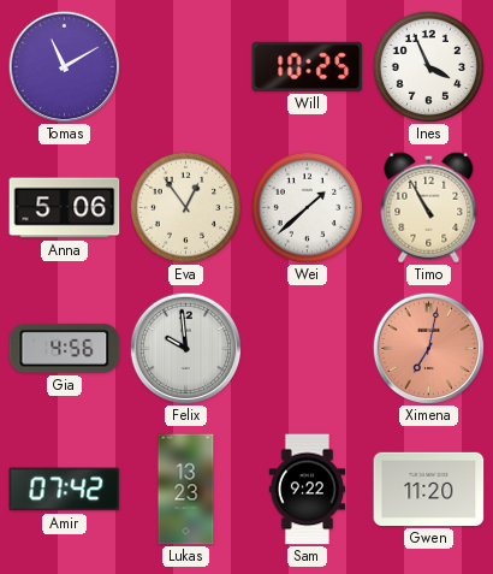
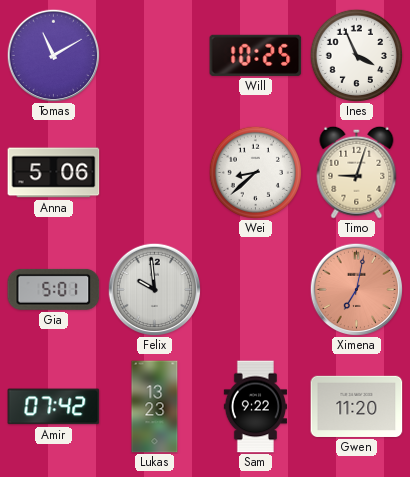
Eva: 12:54 -> none
Wei: 1:38 -> 8:38
Timo: 10:55 -> 9:03
Gia: 4:56 -> 5:01
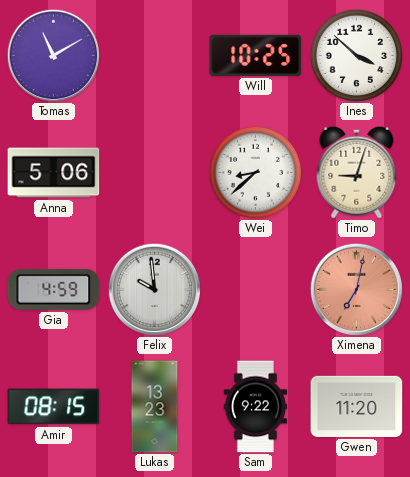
Ines: 3:56 -> 3:52
Gia: 5:01 -> 4:59
Amir: 07:42 -> 08:15
